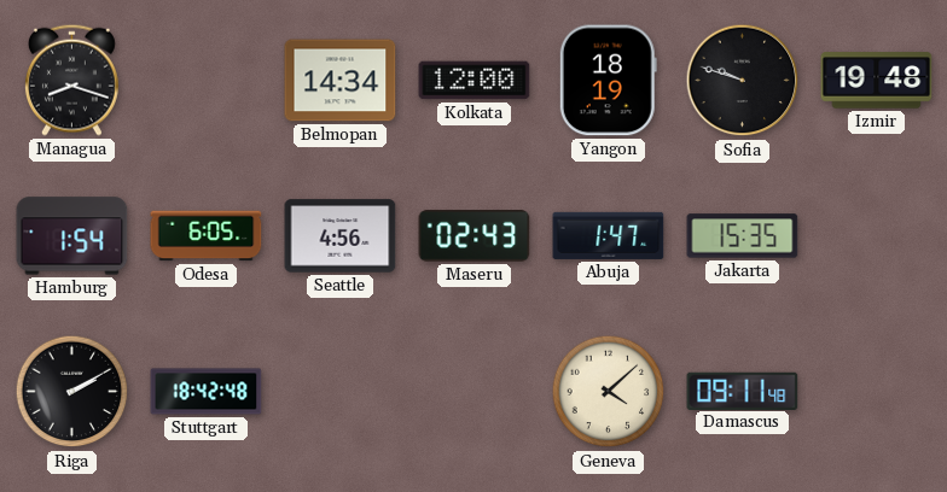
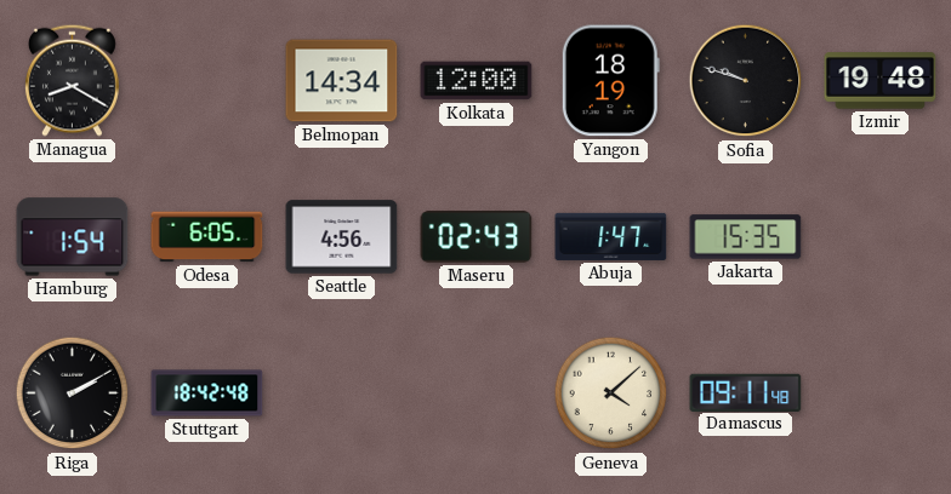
Managua: 8:18 -> 8:20
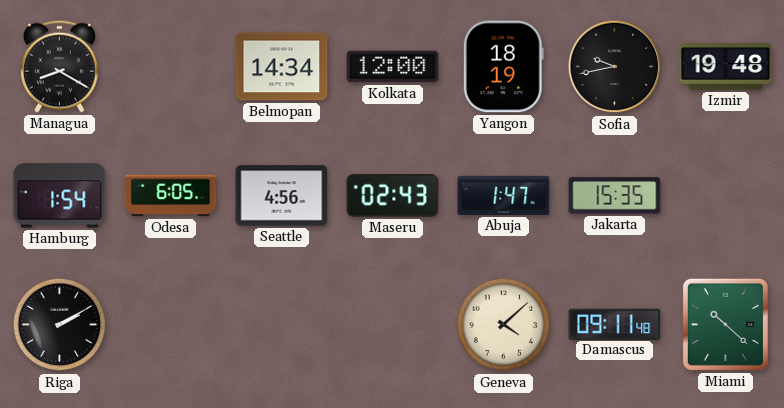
Sofia: 9:48 -> 9:43
Stuttgart: 18:42 -> none
Miami: none -> 10:22
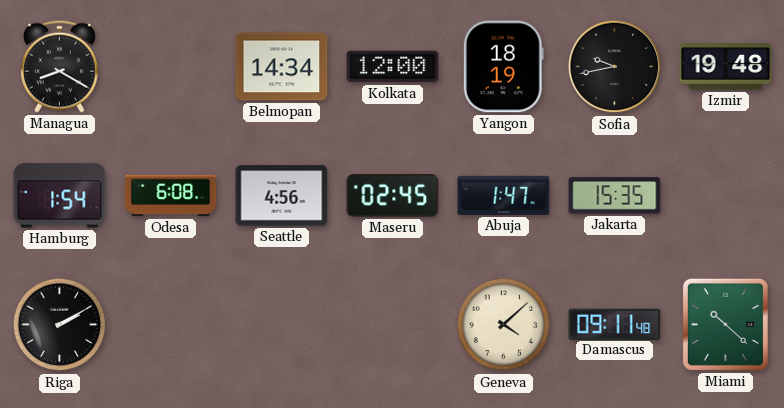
Odesa: 6:05 -> 6:08
Maseru: 02:43 -> 02:45
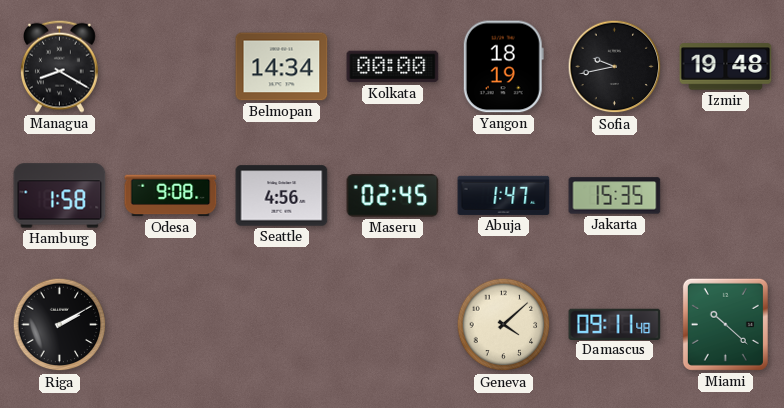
Kolkata: 12:00 -> 00:00
Hamburg: 1:54 -> 1:58
Odesa: 6:08 -> 9:08
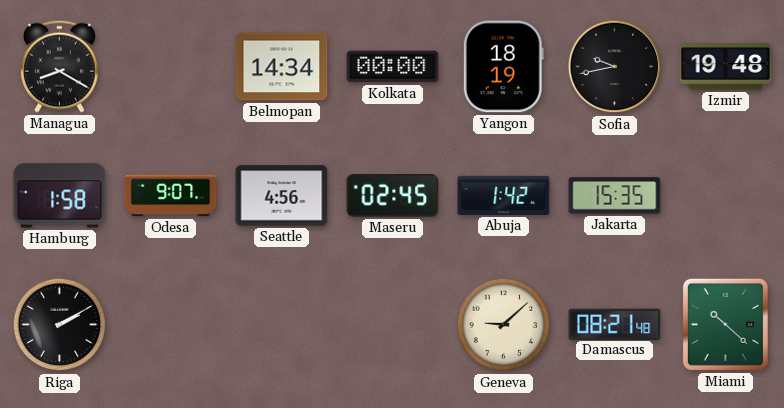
Odesa: 9:08 -> 9:07
Abuja: 1:47 -> 1:42
Geneva: 4:08 -> 9:08
Damascus: 09:11 -> 08:21
